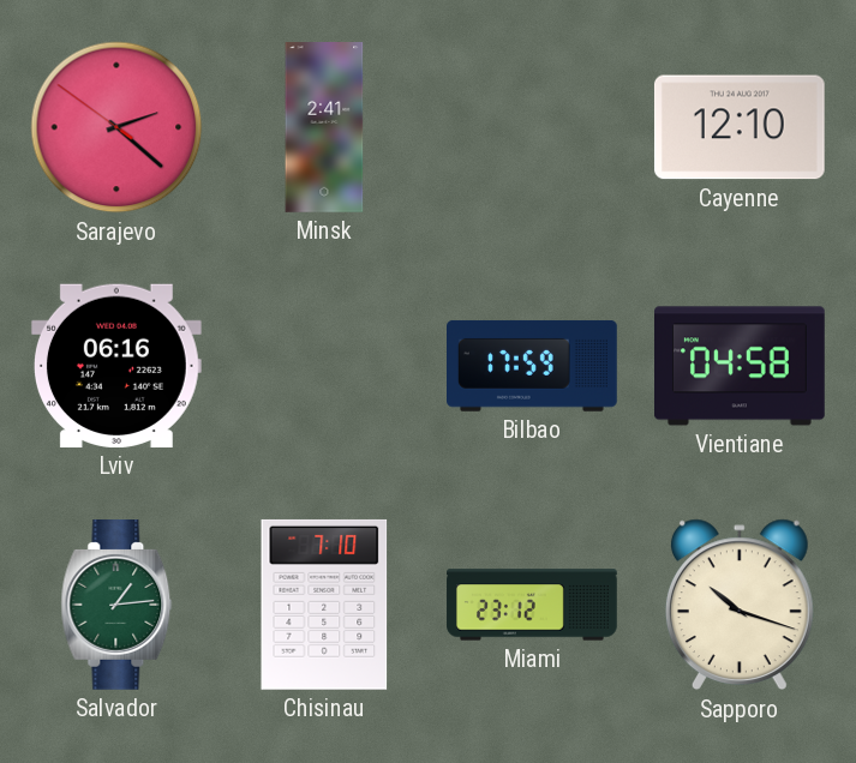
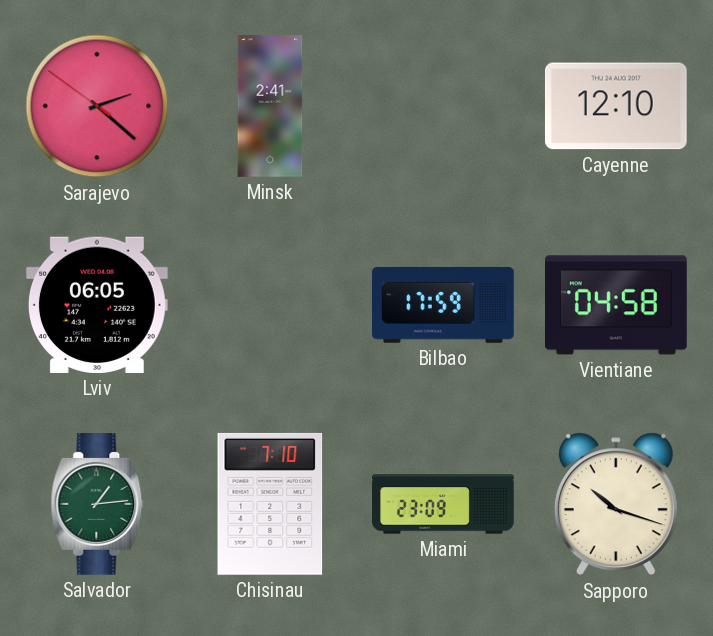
Lviv: 06:16 -> 06:05
Miami: 23:12 -> 23:09
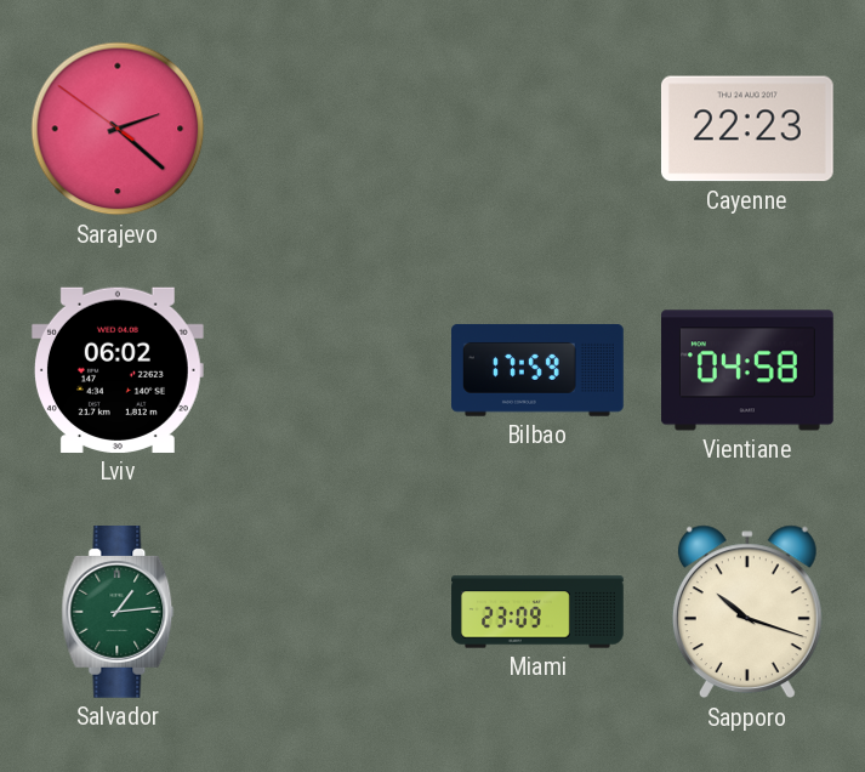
Minsk: 2:41 -> none
Cayenne: 12:10 -> 22:23
Lviv: 06:05 -> 06:02
Chisinau: 7:10 -> none
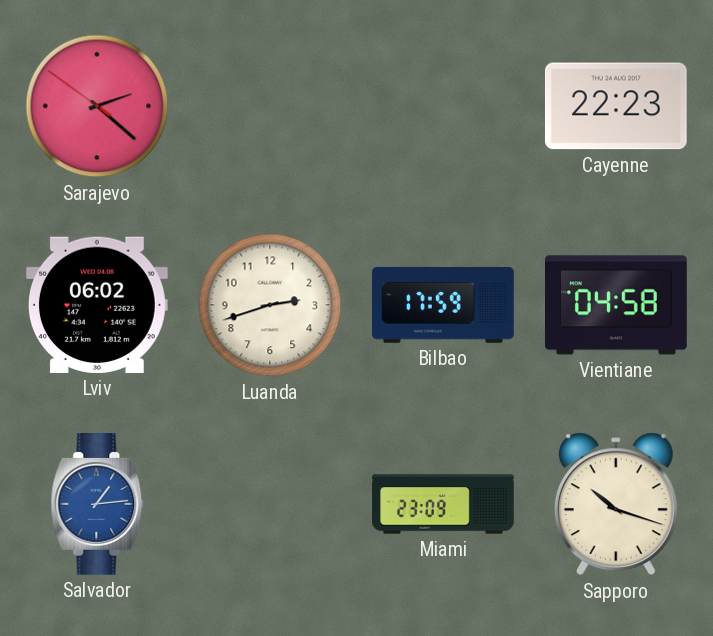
Luanda: none -> 2:42
Salvador dial: green -> blue
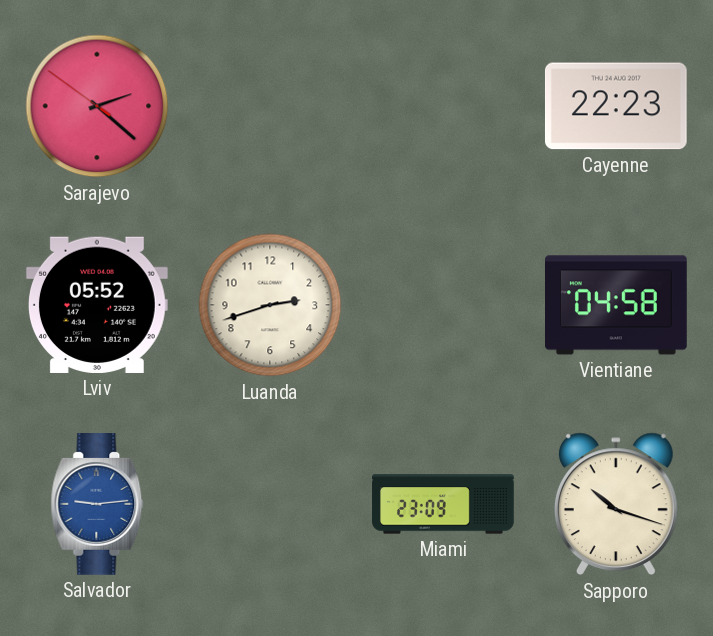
Lviv: 06:02 -> 05:52
Bilbao: 17:59 -> none
Salvador: 1:14 -> 9:14
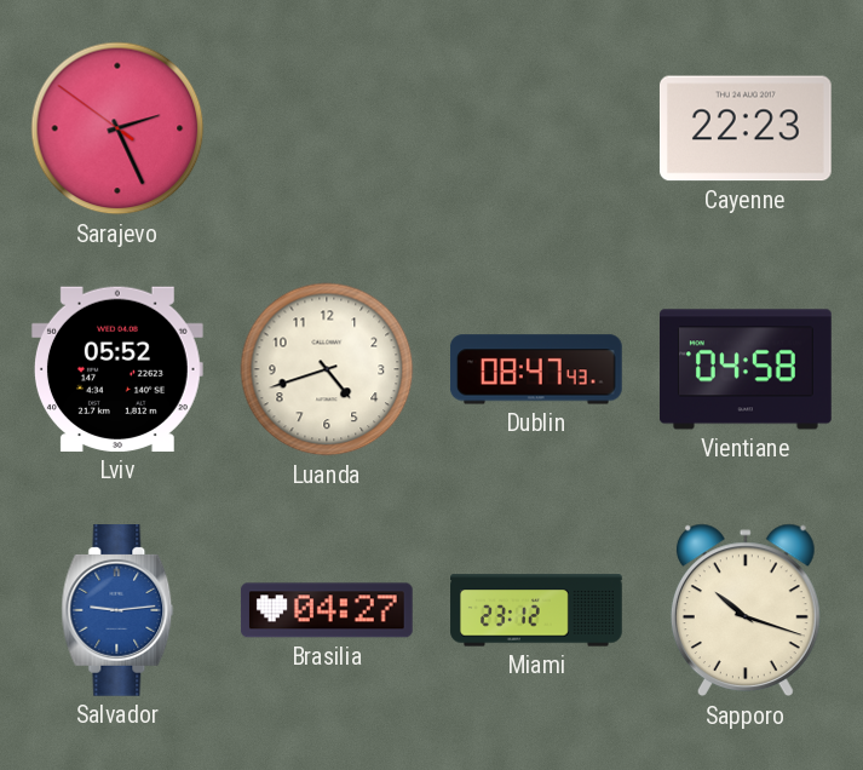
Sarajevo: 2:21 -> 2:25
Luanda: 2:42 -> 4:42
Dublin: none -> 08:47
Brasilia: none -> 04:27
Miami: 23:09 -> 23:12
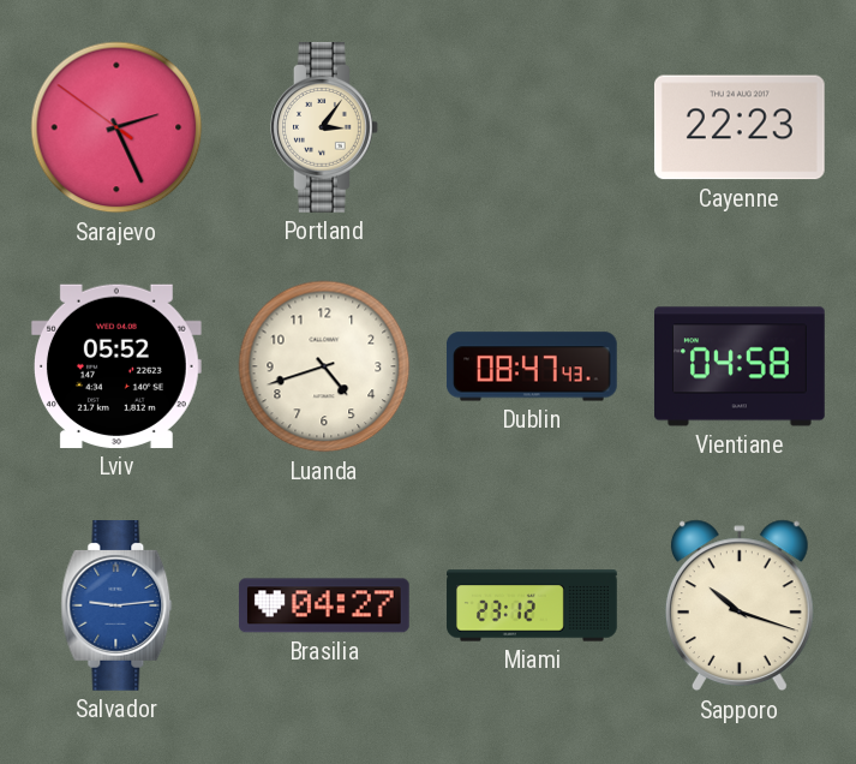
Portland: none -> 3:06
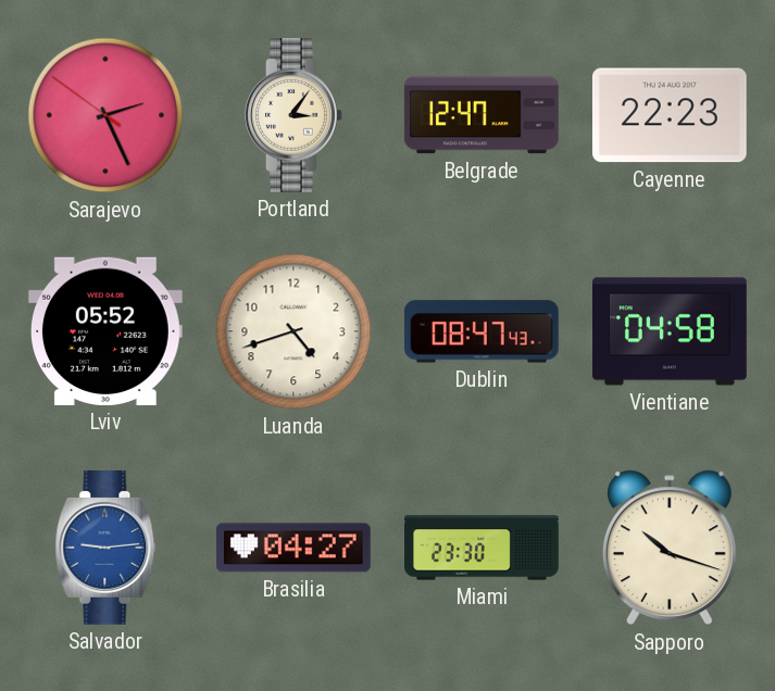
Belgrade: none -> 12:47
Miami: 23:12 -> 23:30
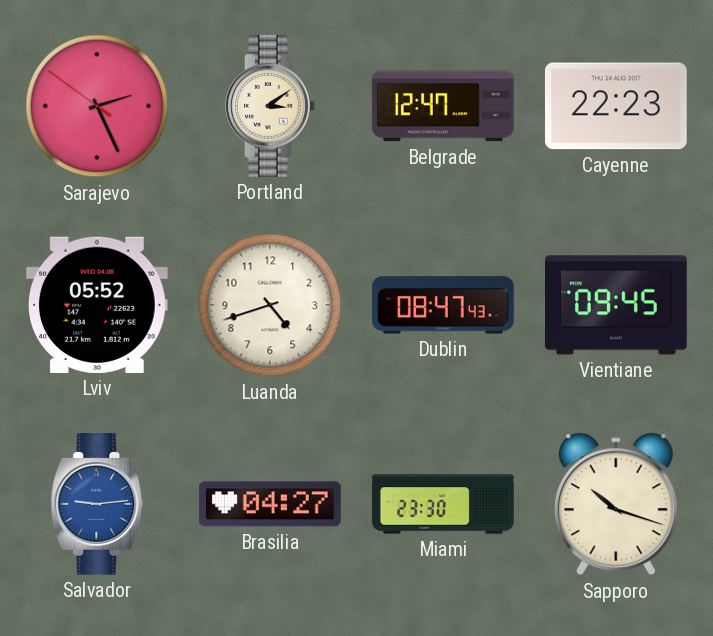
Portland: 3:06 -> 3:09
Vientiane: 04:58 -> 09:45
